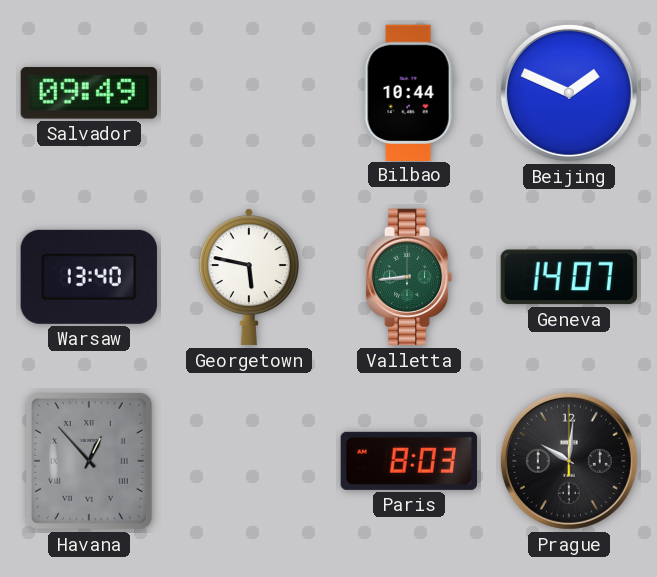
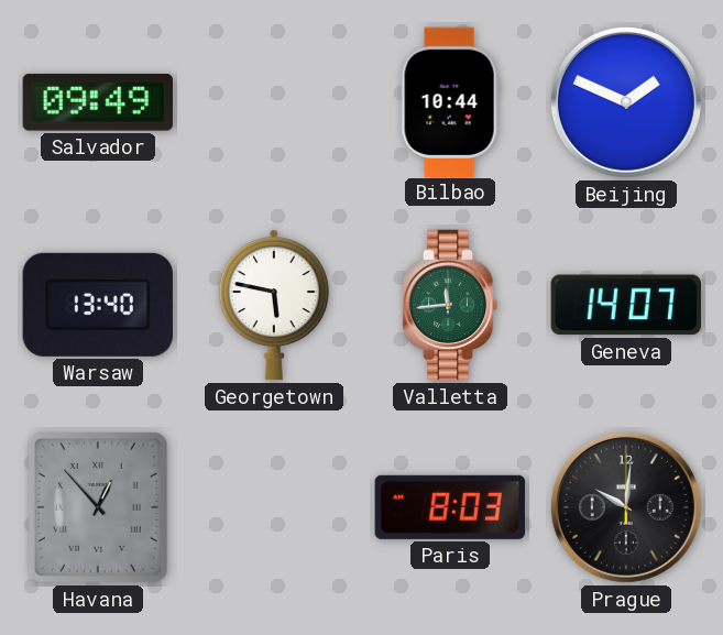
Valletta: 8:44 -> 11:44
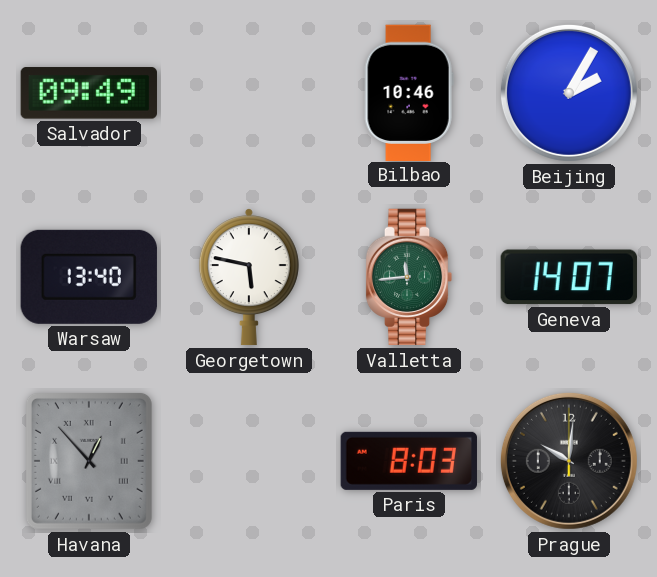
Bilbao: 10:44 -> 10:46
Beijing: 1:49 -> 2:05
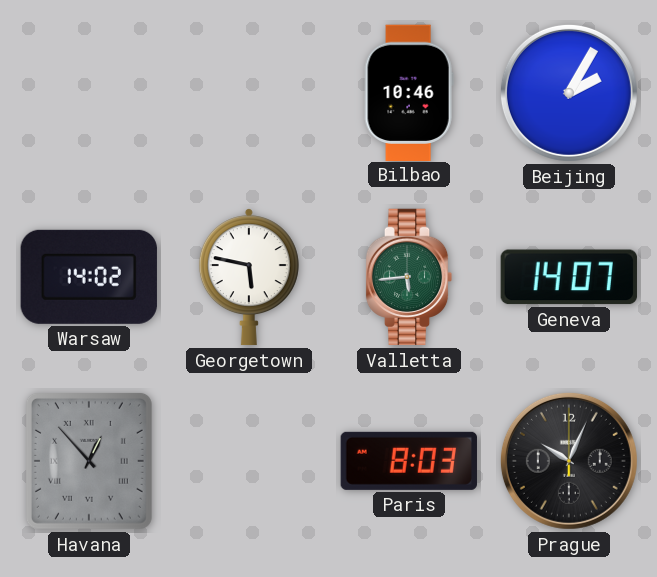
Salvador: 09:49 -> none
Warsaw: 13:40 -> 14:02
Valletta: 11:44 -> 5:44
Prague: 10:01 -> 10:04
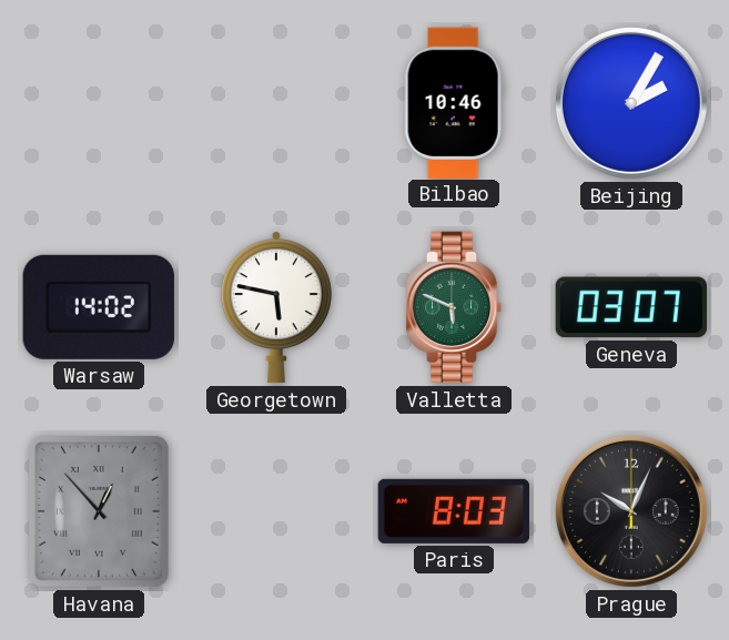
Valletta: 5:44 -> 5:49
Geneva: 14:07 -> 03:07
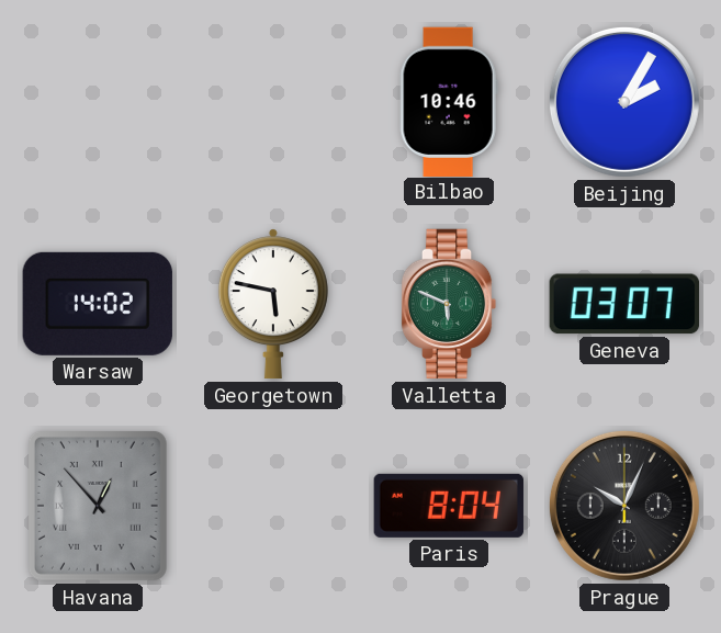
Paris: 8:03 -> 8:04
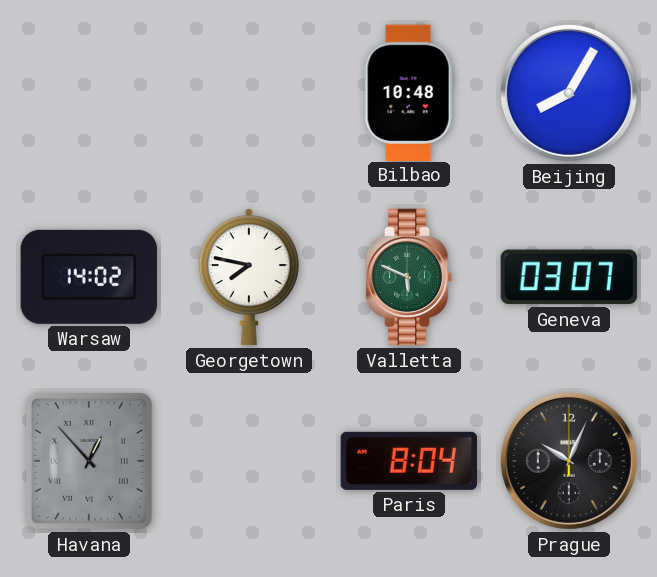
Bilbao: 10:46 -> 10:48
Beijing: 2:05 -> 8:05
Georgetown: 5:47 -> 7:47
